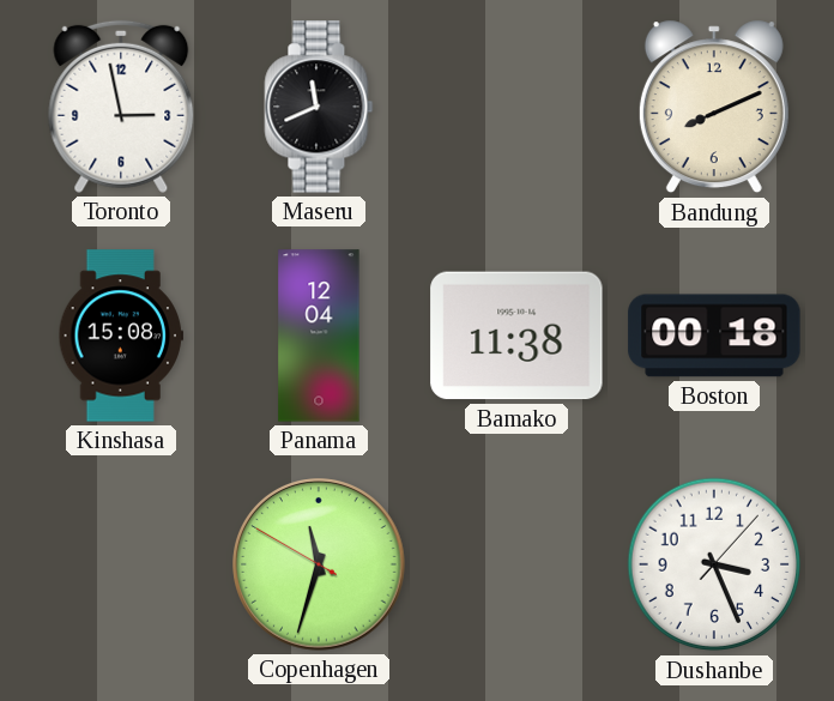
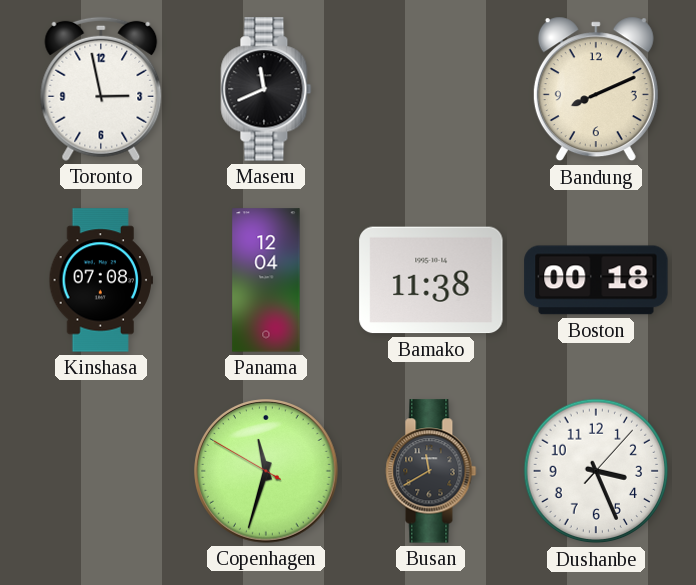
Kinshasa: 15:08 -> 07:08
Busan: none -> 11:40
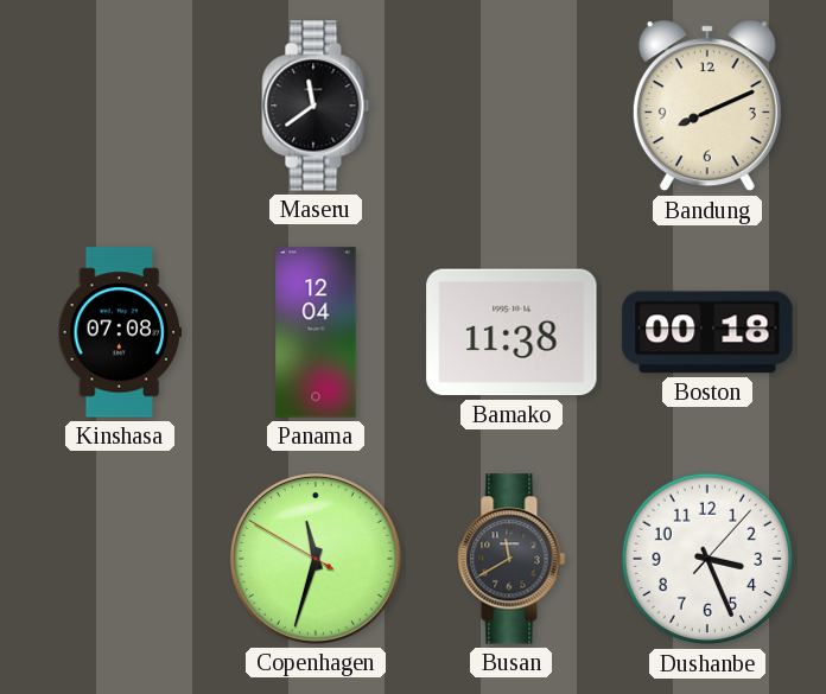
Toronto: 2:58 -> none
Maseru: 11:41 -> 11:39
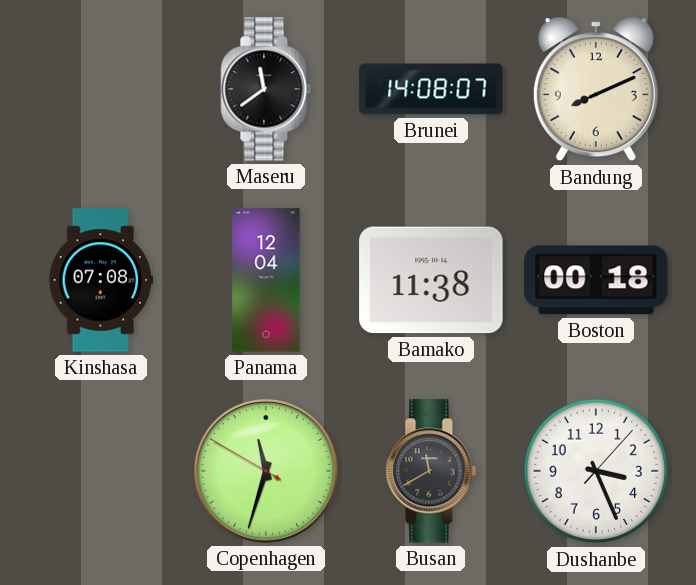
Brunei: none -> 14:08
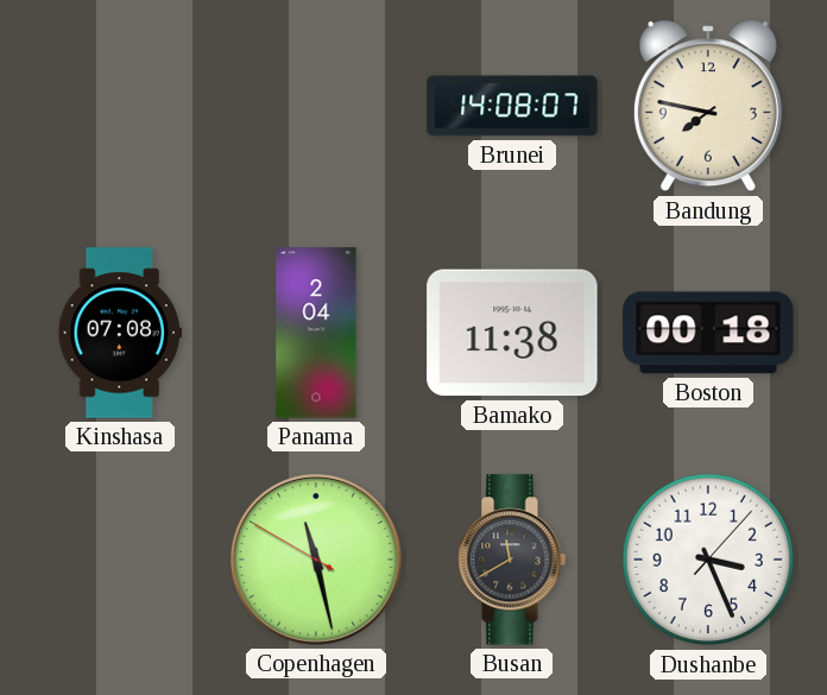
Maseru: 11:39 -> none
Bandung: 8:11 -> 7:47
Panama: 12:04 -> 2:04
Copenhagen: 11:32 -> 11:27
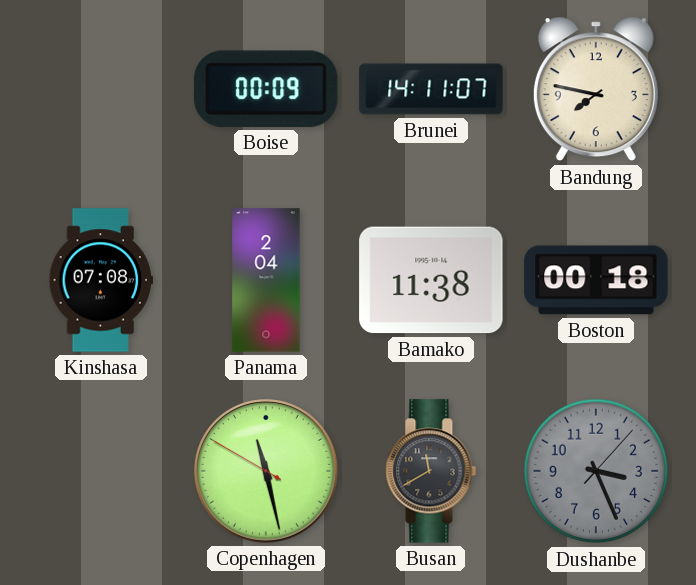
Boise: none -> 00:09
Brunei: 14:08 -> 14:11
Dushanbe dial: white -> grey
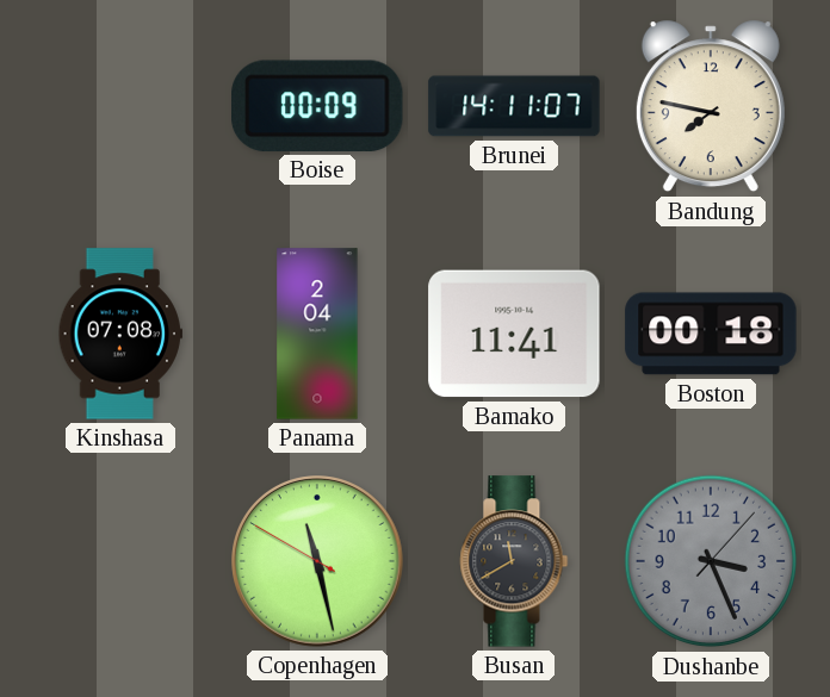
Bamako: 11:38 -> 11:41
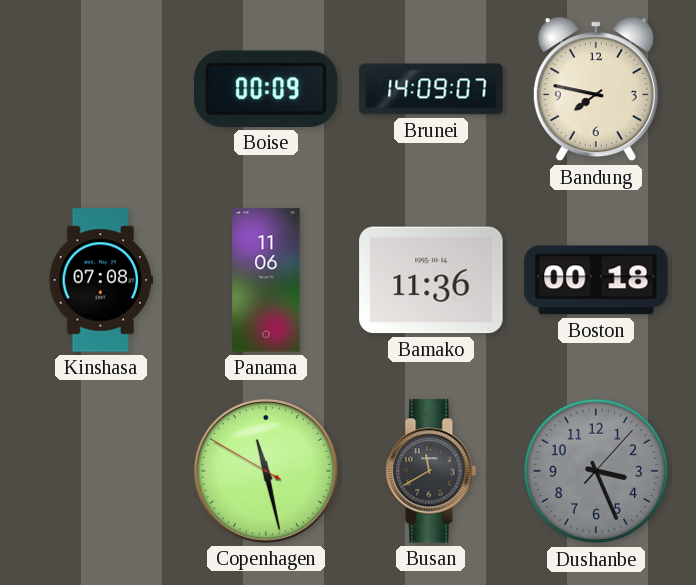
Brunei: 14:11 -> 14:09
Panama: 2:04 -> 11:06
Bamako: 11:41 -> 11:36
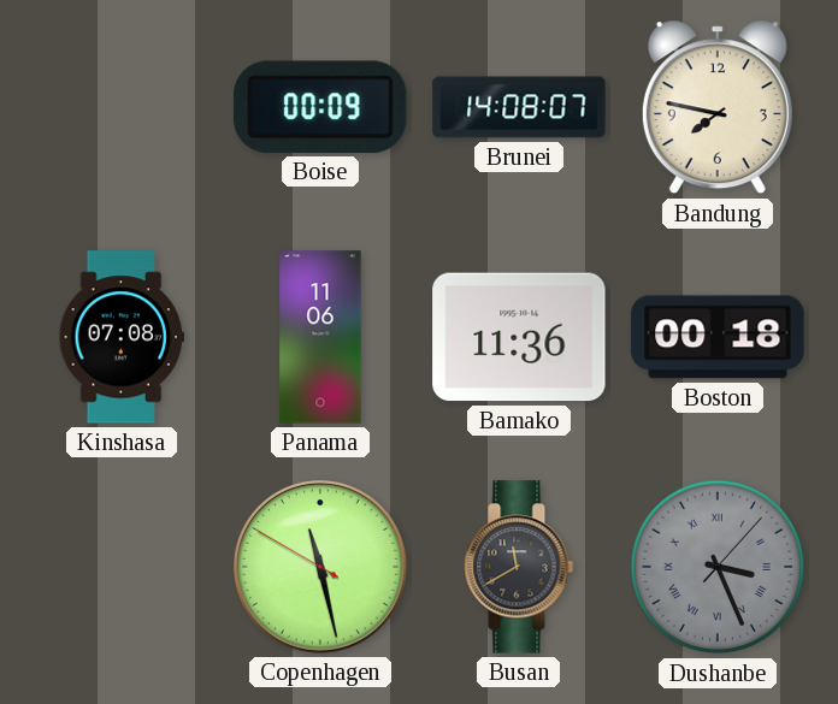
Brunei: 14:09 -> 14:08
Dushanbe numerals: Arabic -> Roman
